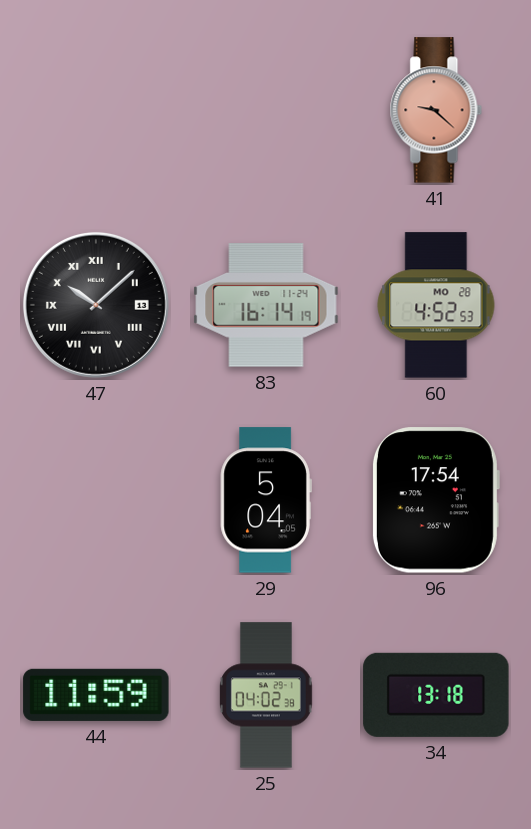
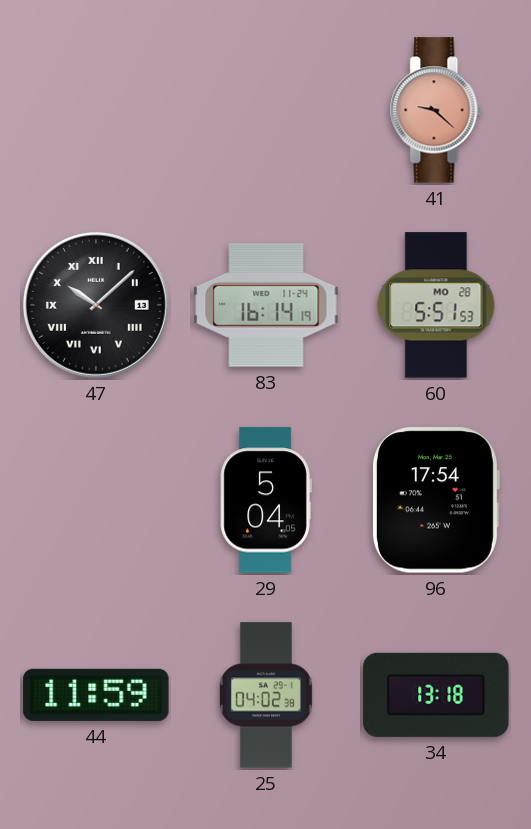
60: 4:52 -> 5:51
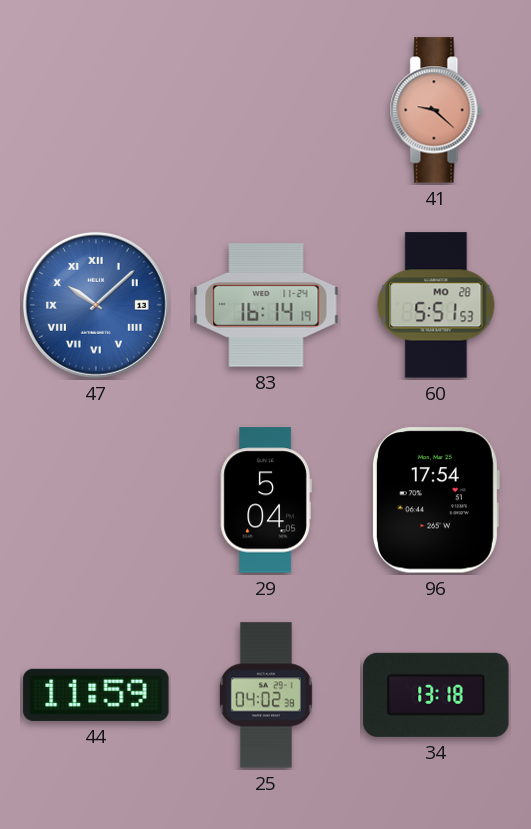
47 dial: black -> blue
